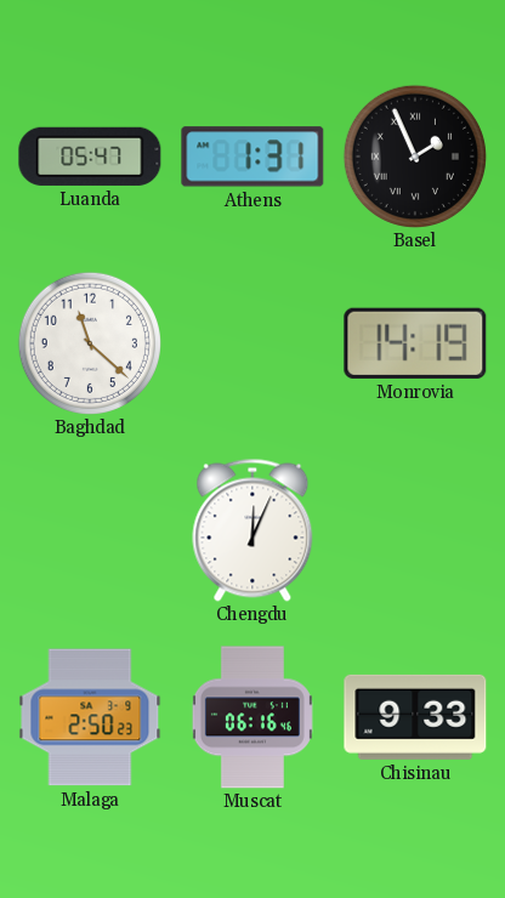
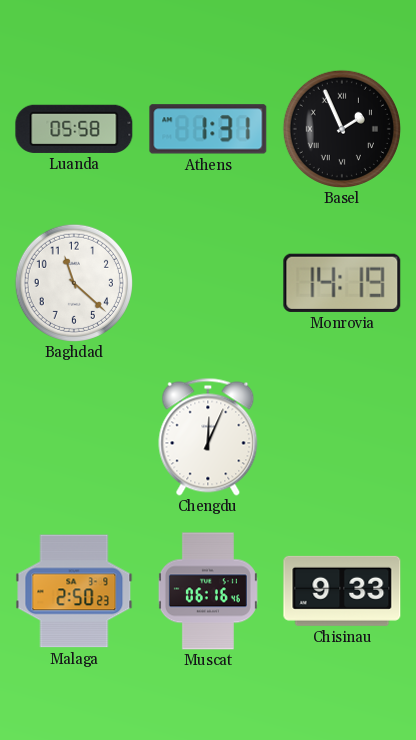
Luanda: 05:47 -> 05:58
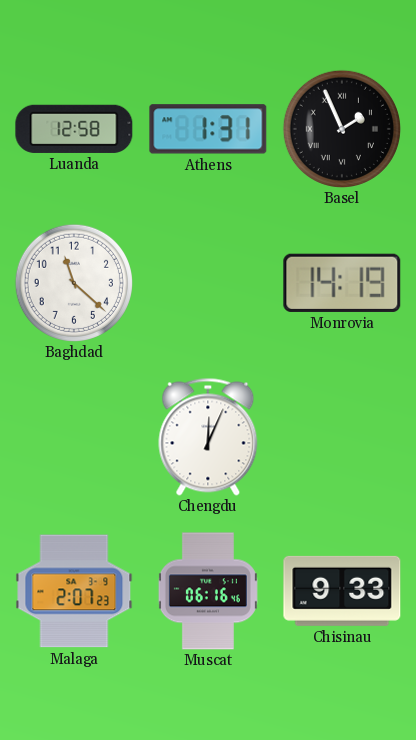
Luanda: 05:58 -> 12:58
Malaga: 2:50 -> 2:07
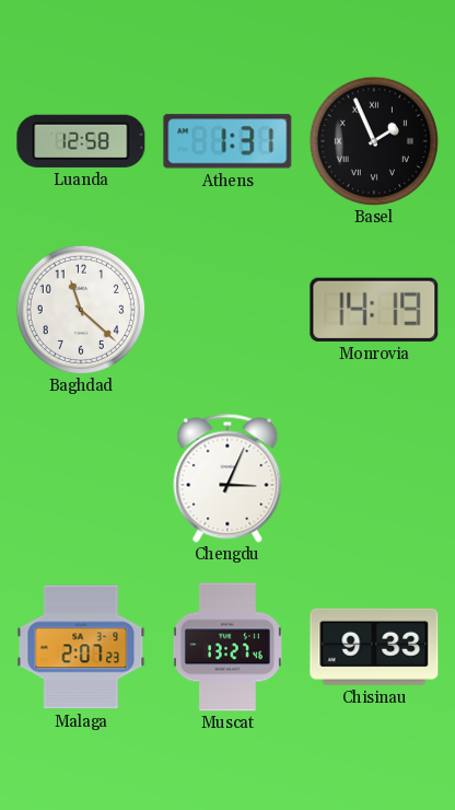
Chengdu: 12:04 -> 3:04
Muscat: 06:16 -> 13:27
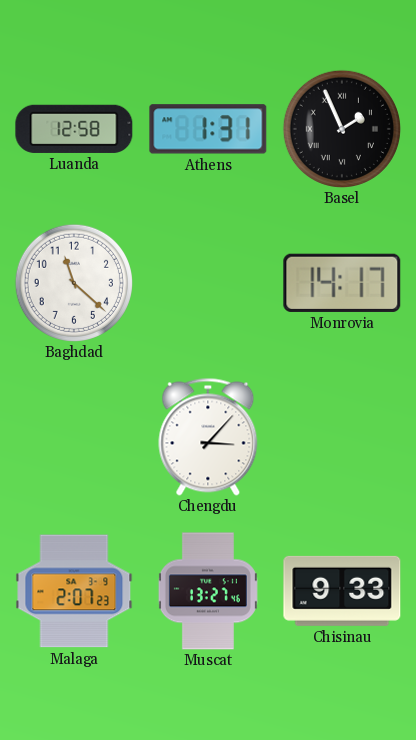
Monrovia: 14:19 -> 14:17
Chengdu: 3:04 -> 3:07
